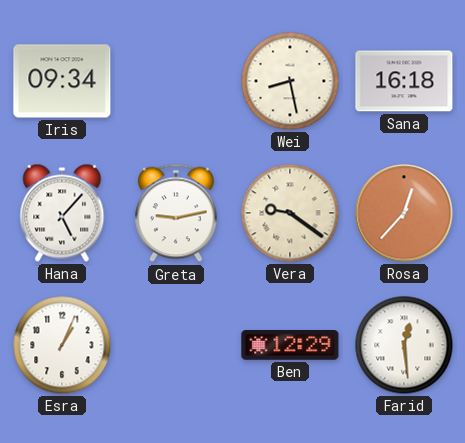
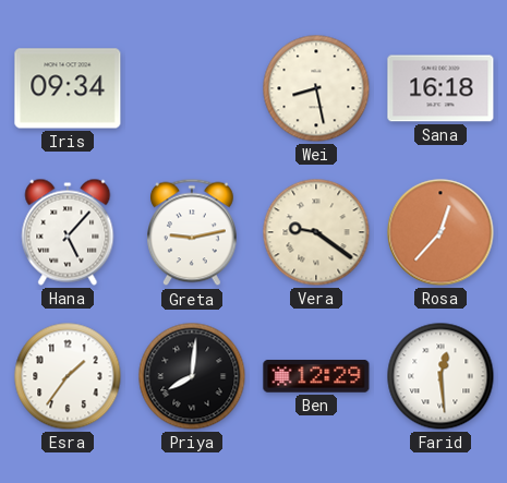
Esra: 1:04 -> 1:36
Priya: none -> 8:01
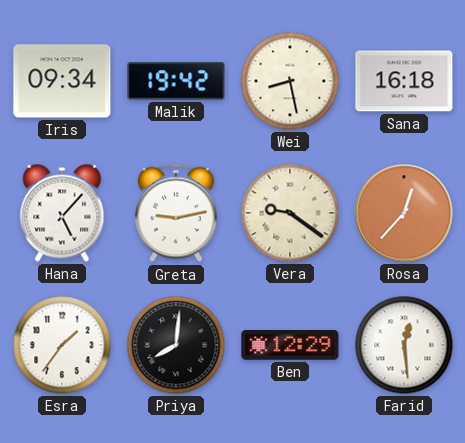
Malik: none -> 19:42
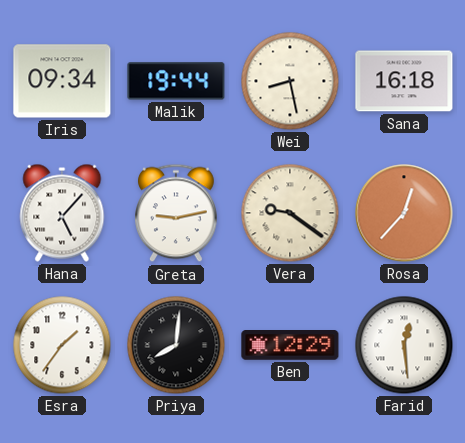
Malik: 19:42 -> 19:44
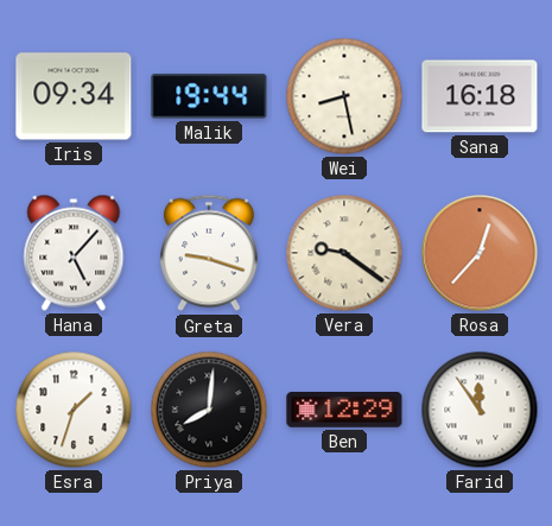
Greta: 9:13 -> 9:18
Esra: 1:36 -> 1:33
Farid: 12:29 -> 11:54
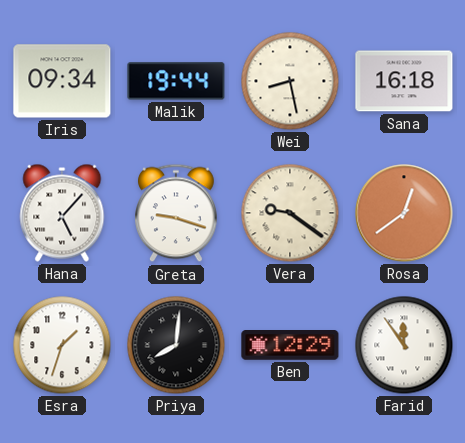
Rosa: 12:37 -> 12:39
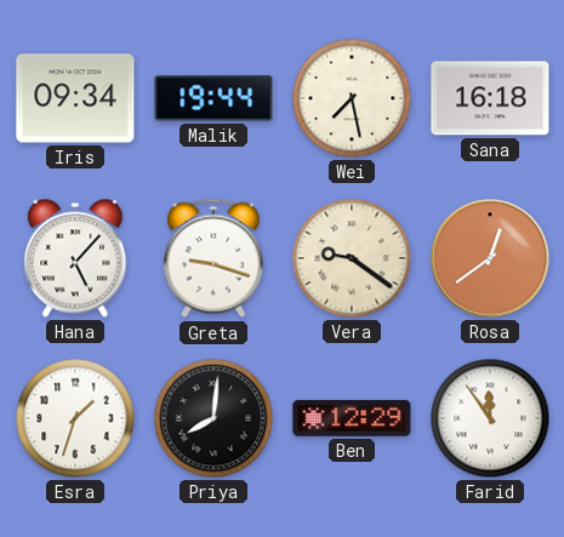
Wei: 8:28 -> 7:28
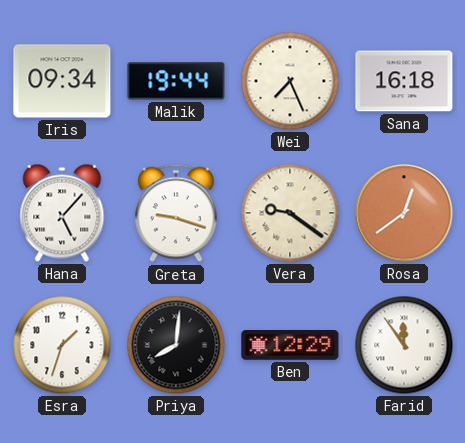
Wei: 7:28 -> 7:26
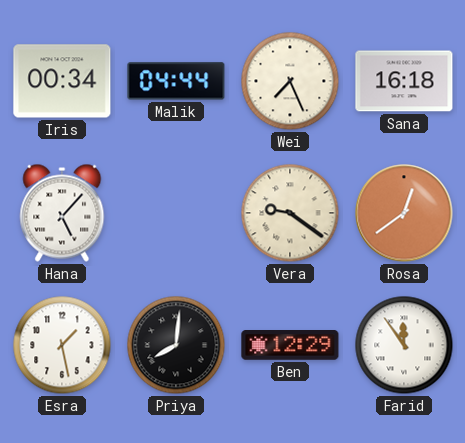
Iris: 09:34 -> 00:34
Malik: 19:44 -> 04:44
Greta: 9:18 -> none
Esra: 1:33 -> 1:28
